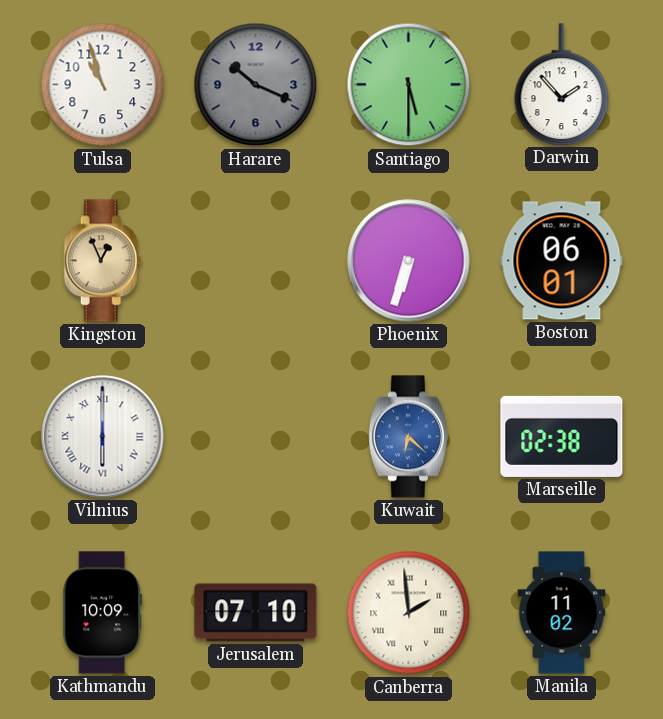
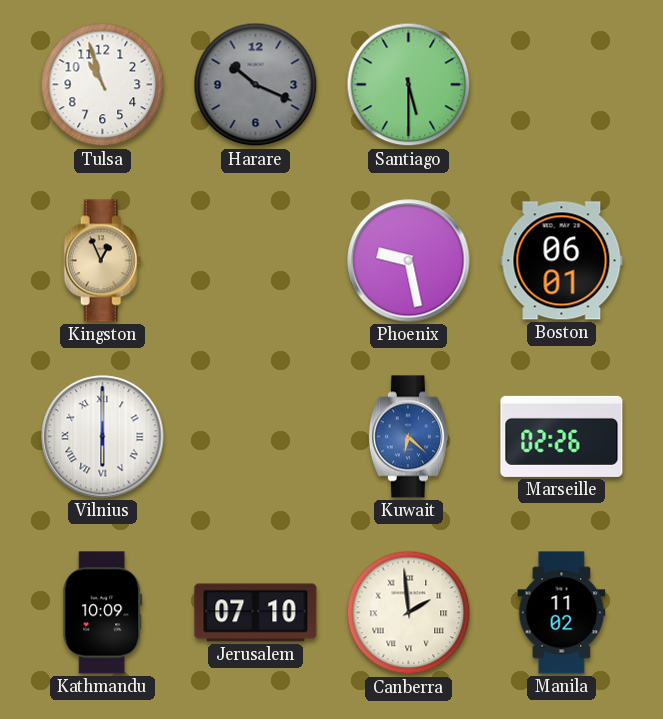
Darwin: 1:53 -> none
Phoenix: 6:33 -> 9:28
Marseille: 02:38 -> 02:26
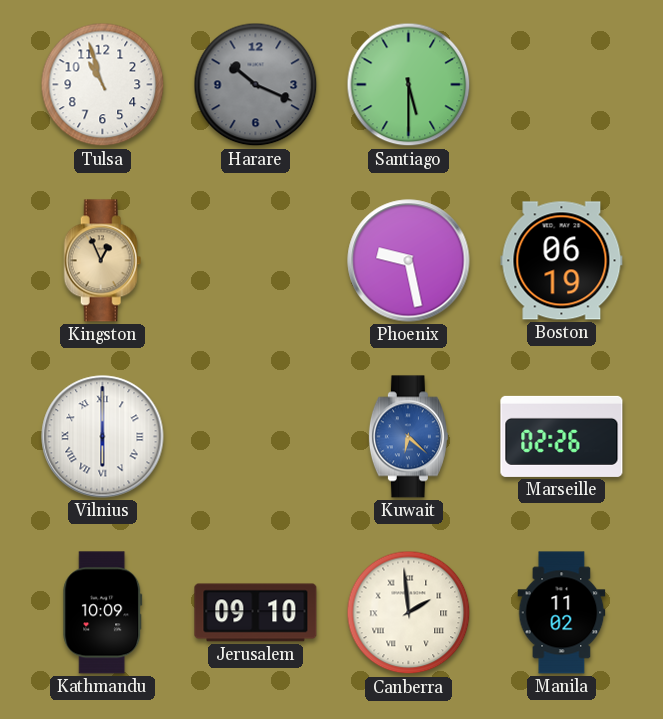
Boston: 06:01 -> 06:19
Jerusalem: 07:10 -> 09:10
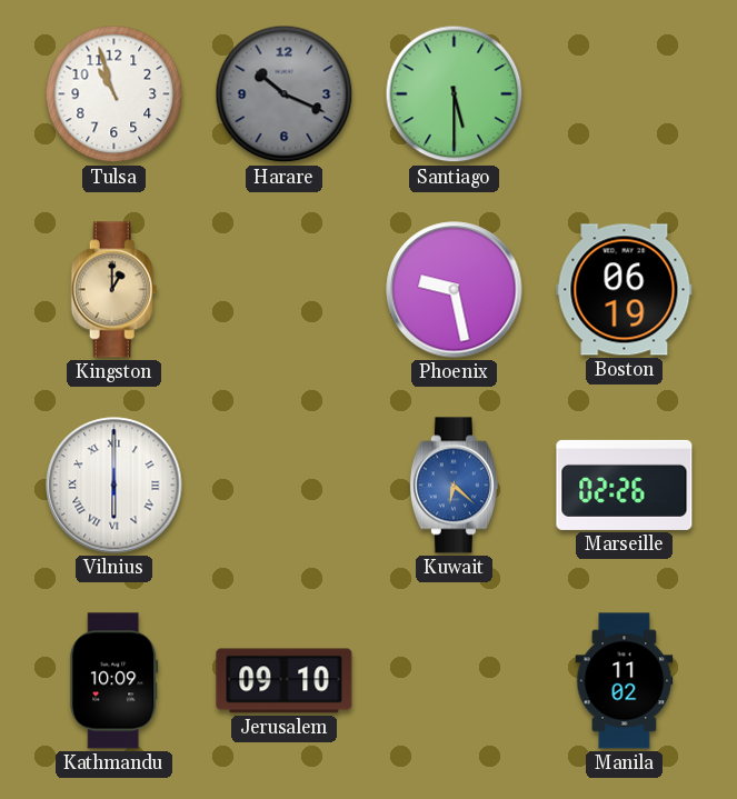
Kingston: 12:56 -> 1:00
Canberra: 1:59 -> none
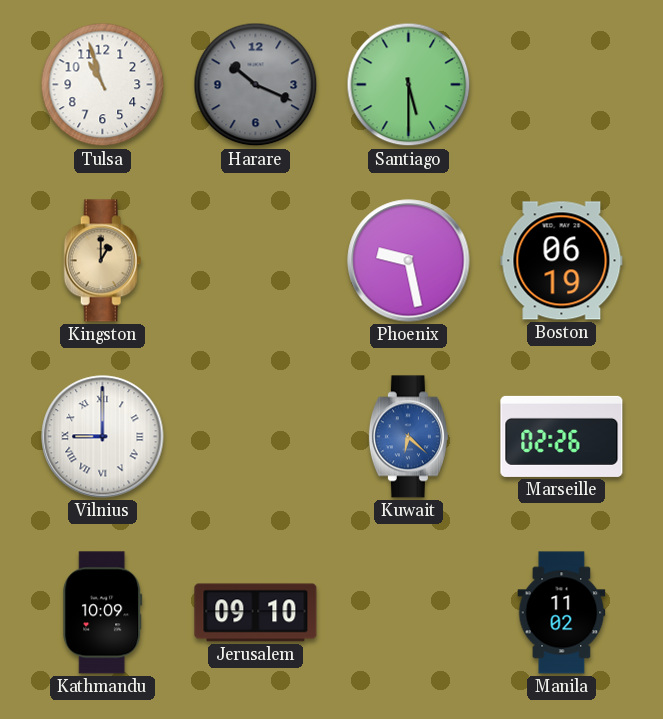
Vilnius: 6:00 -> 9:00
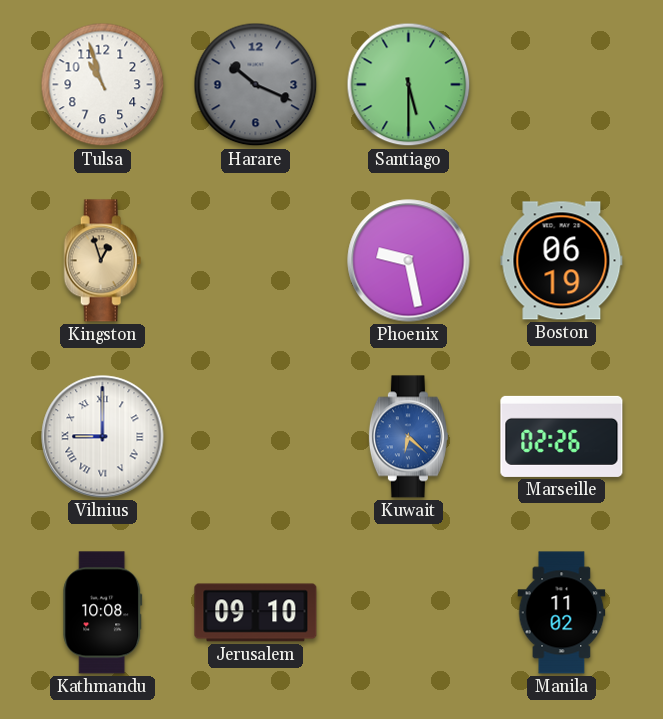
Kingston: 1:00 -> 12:57
Kathmandu: 10:09 -> 10:08
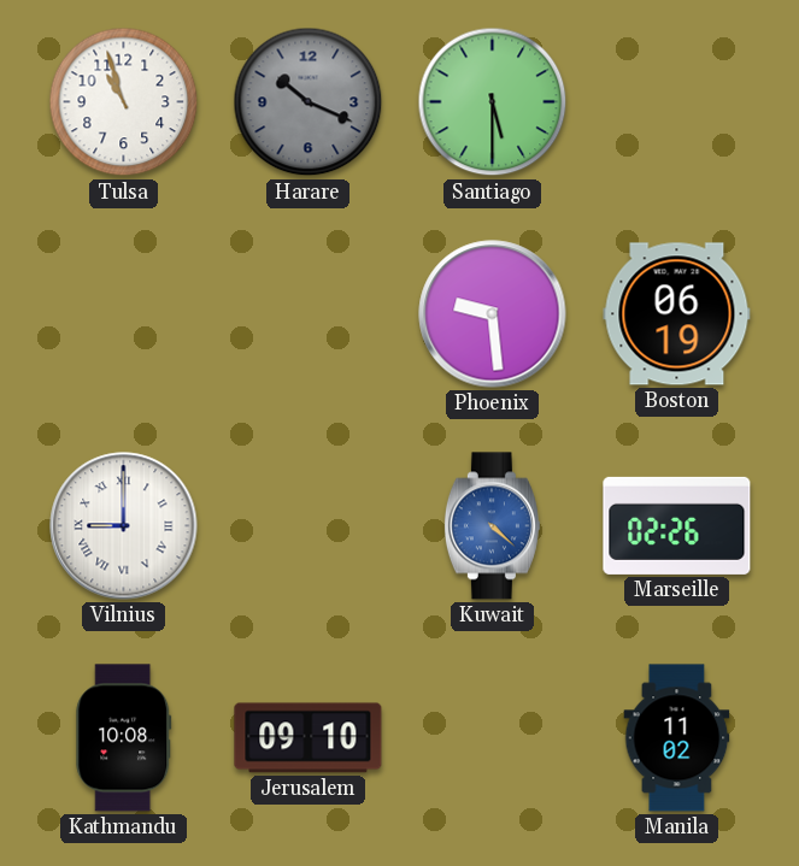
Kingston: 12:57 -> none
Phoenix: 9:28 -> 9:29
Kuwait: 6:22 -> 4:22
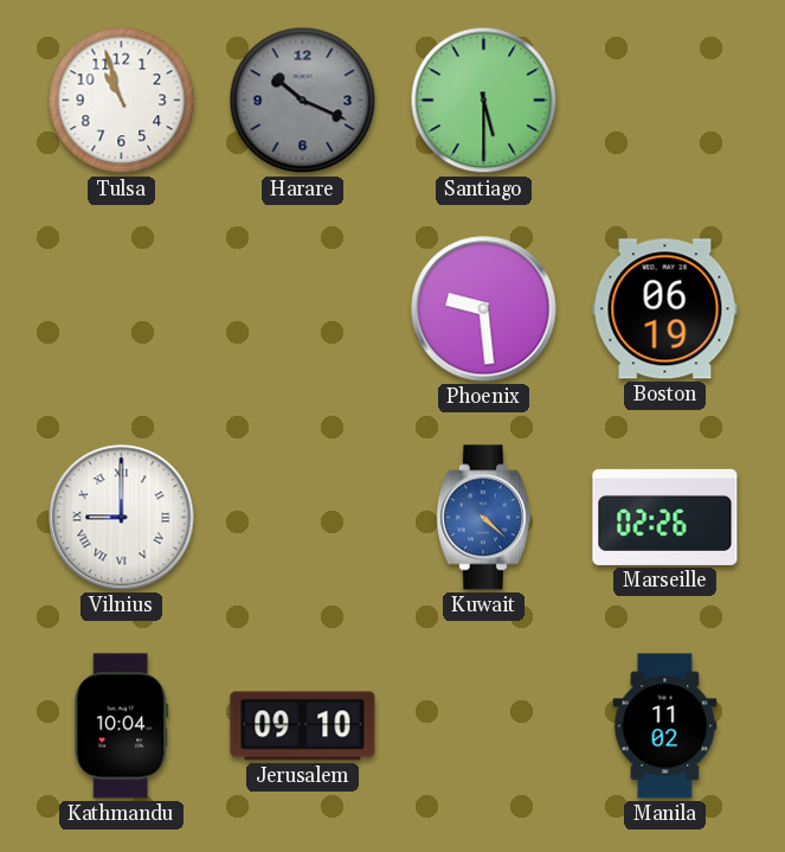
Kathmandu: 10:08 -> 10:04
